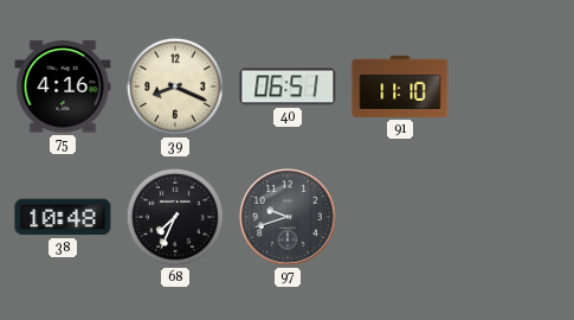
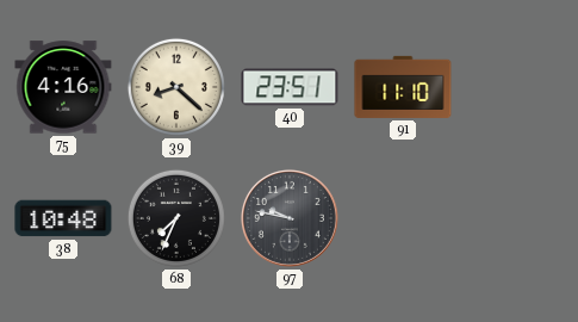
39: 8:19 -> 8:22
40: 06:51 -> 23:51
97: 9:42 -> 9:47
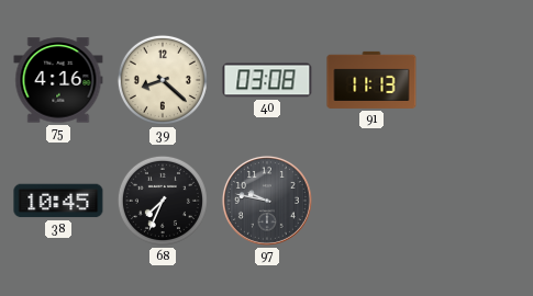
40: 23:51 -> 03:08
91: 11:10 -> 11:13
38: 10:48 -> 10:45
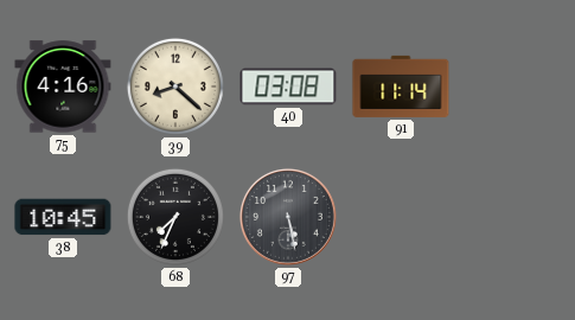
91: 11:13 -> 11:14
97: 9:47 -> 5:28
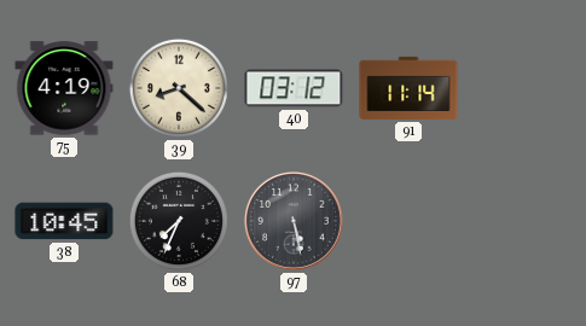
75: 4:16 -> 4:19
40: 03:08 -> 03:12
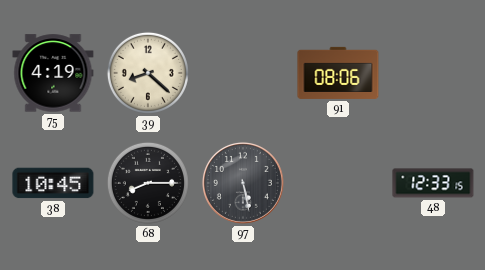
40: 03:12 -> none
91: 11:14 -> 08:06
68: 7:34 -> 8:15
48: none -> 12:33
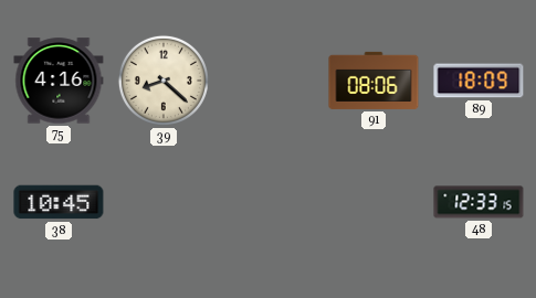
75: 4:19 -> 4:16
89: none -> 18:09
68: 8:15 -> none
97: 5:28 -> none
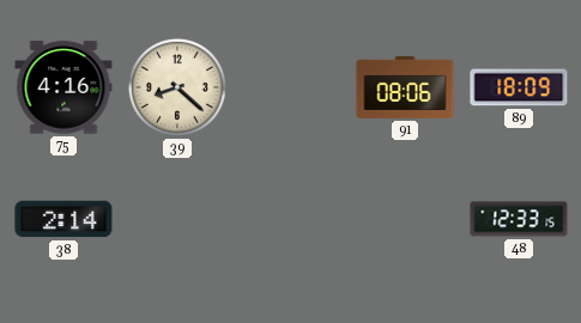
38: 10:45 -> 2:14
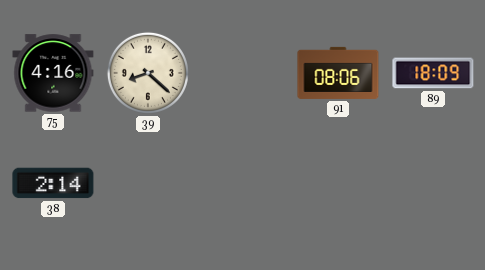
48: 12:33 -> none
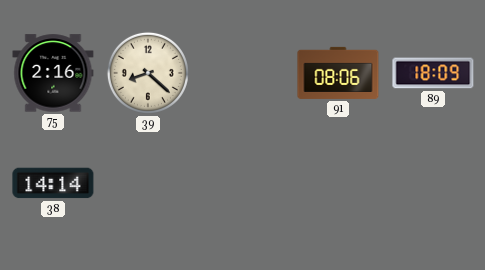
75: 4:16 -> 2:16
38: 2:14 -> 14:14
